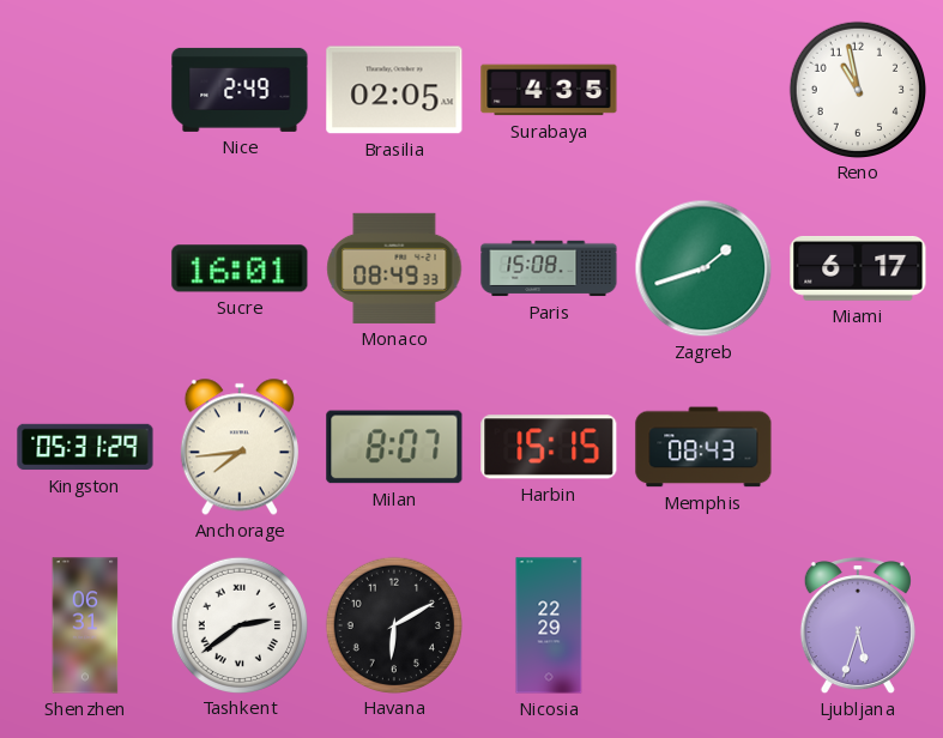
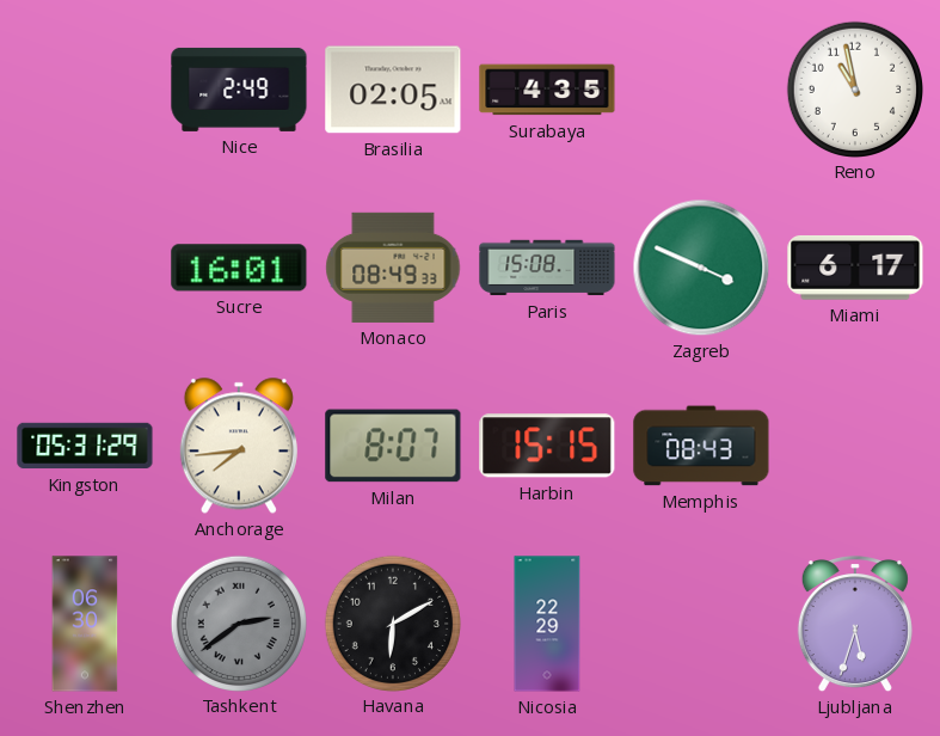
Zagreb: 1:42 -> 3:49
Shenzhen: 06:31 -> 06:30
Tashkent dial: white -> grey
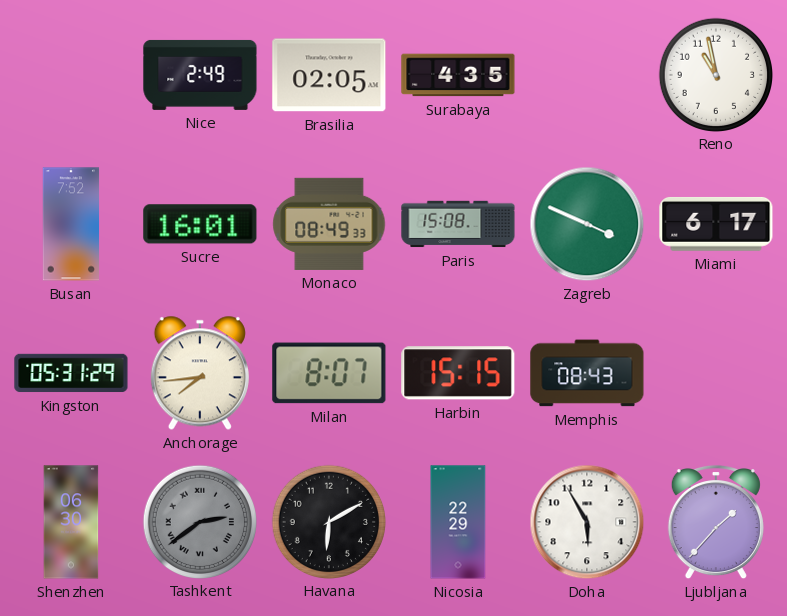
Busan: none -> 7:52
Doha: none -> 5:55
Ljubljana: 5:33 -> 1:37
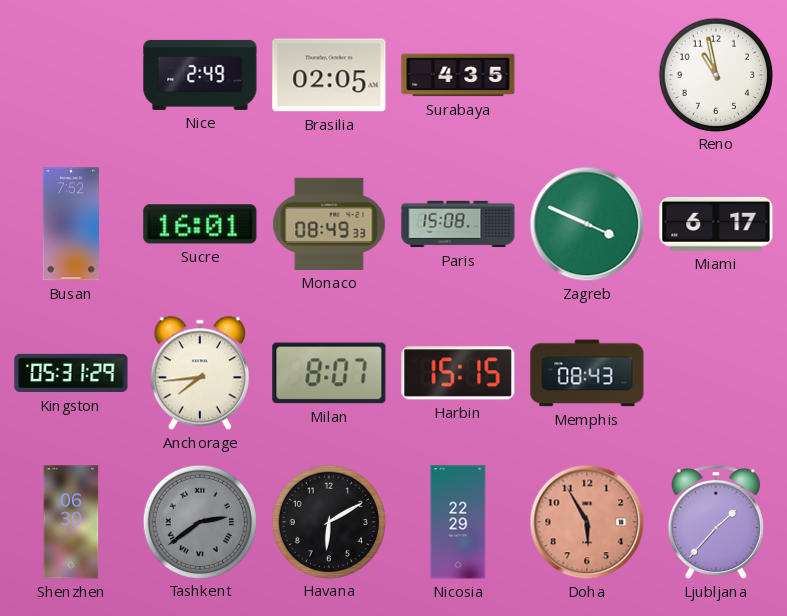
Doha dial: white -> salmon
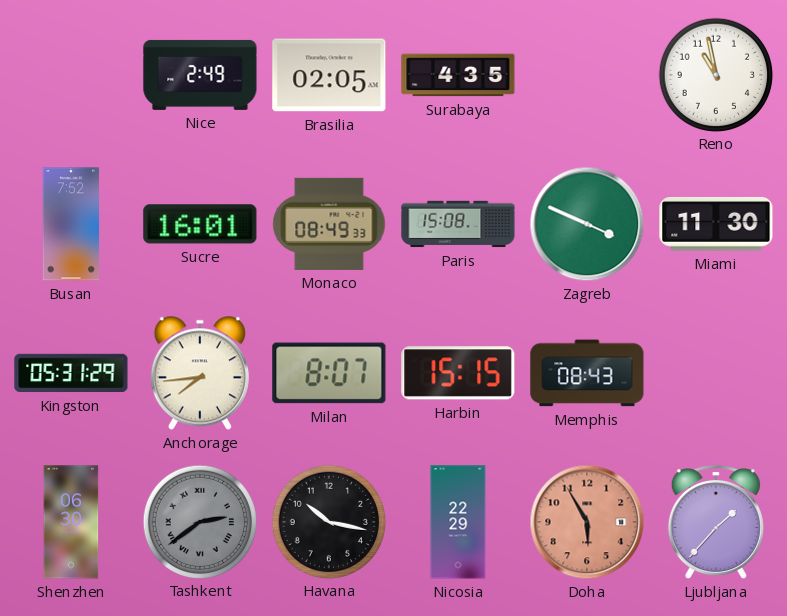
Miami: 6:17 -> 11:30
Havana: 6:10 -> 10:17
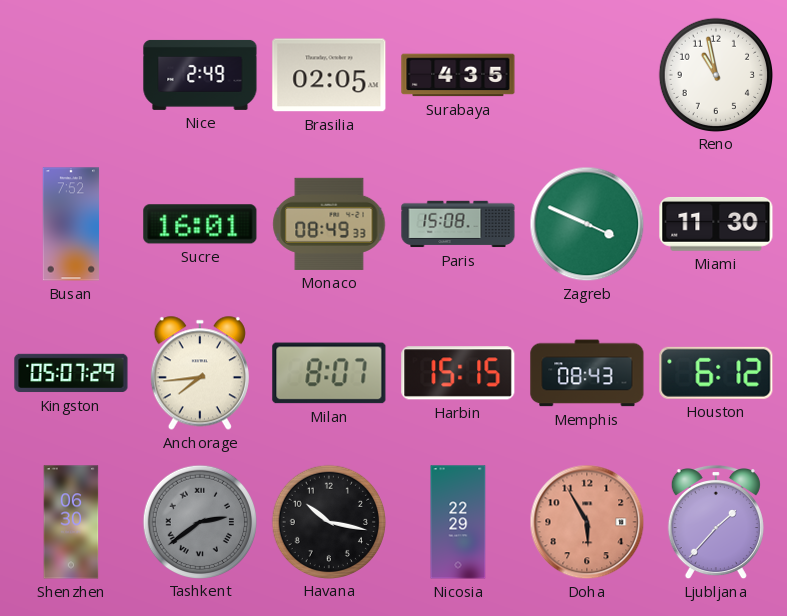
Kingston: 05:31 -> 05:07
Houston: none -> 6:12
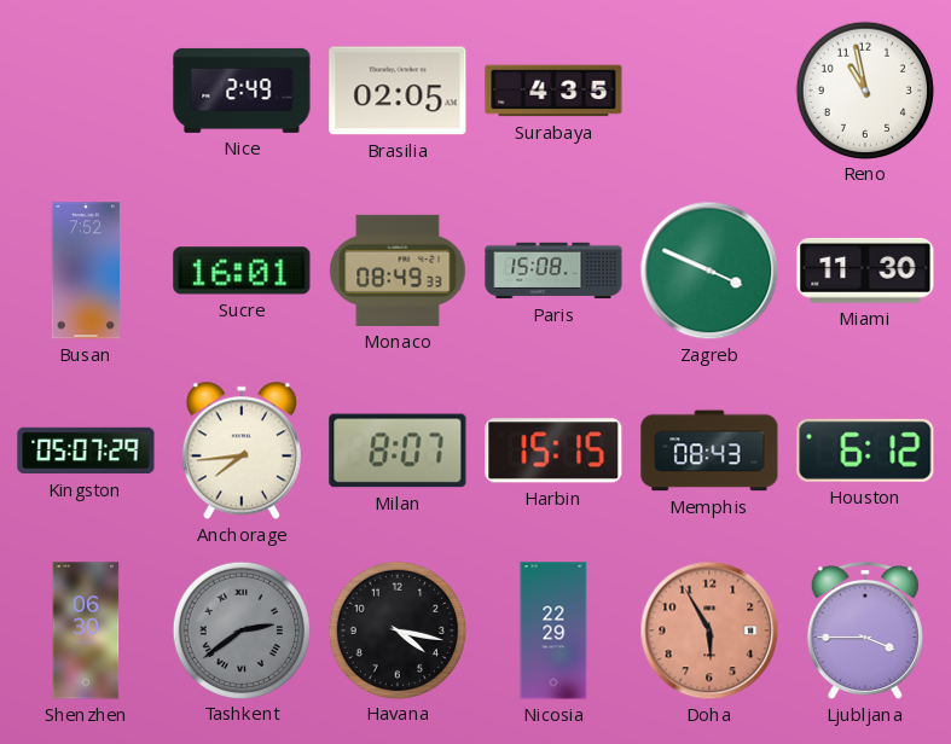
Havana: 10:17 -> 4:17
Ljubljana: 1:37 -> 3:45
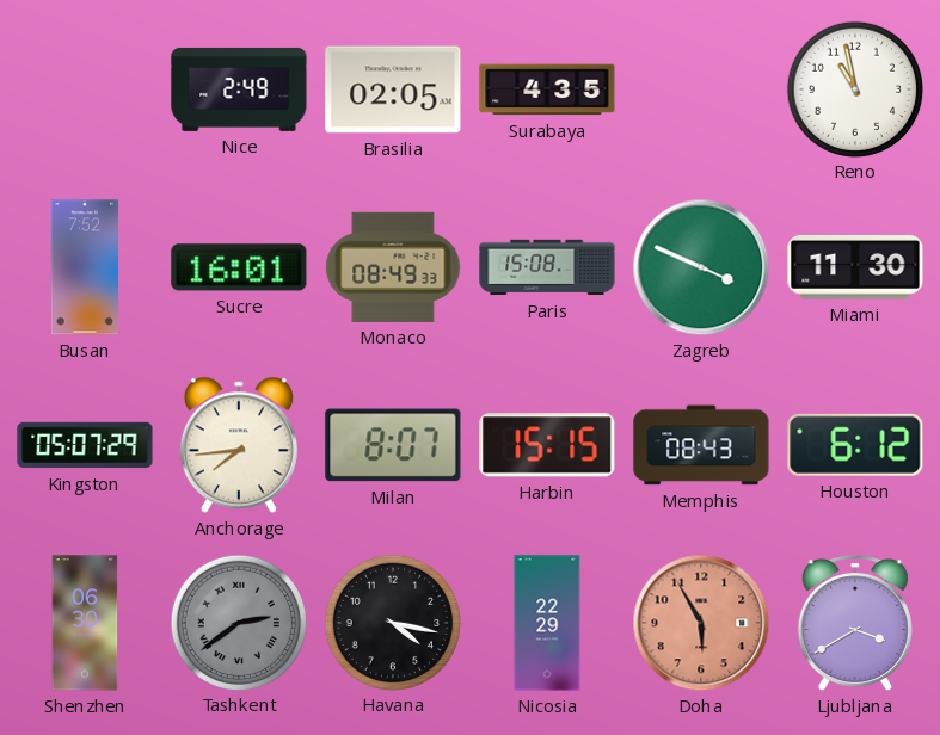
Ljubljana: 3:45 -> 3:40
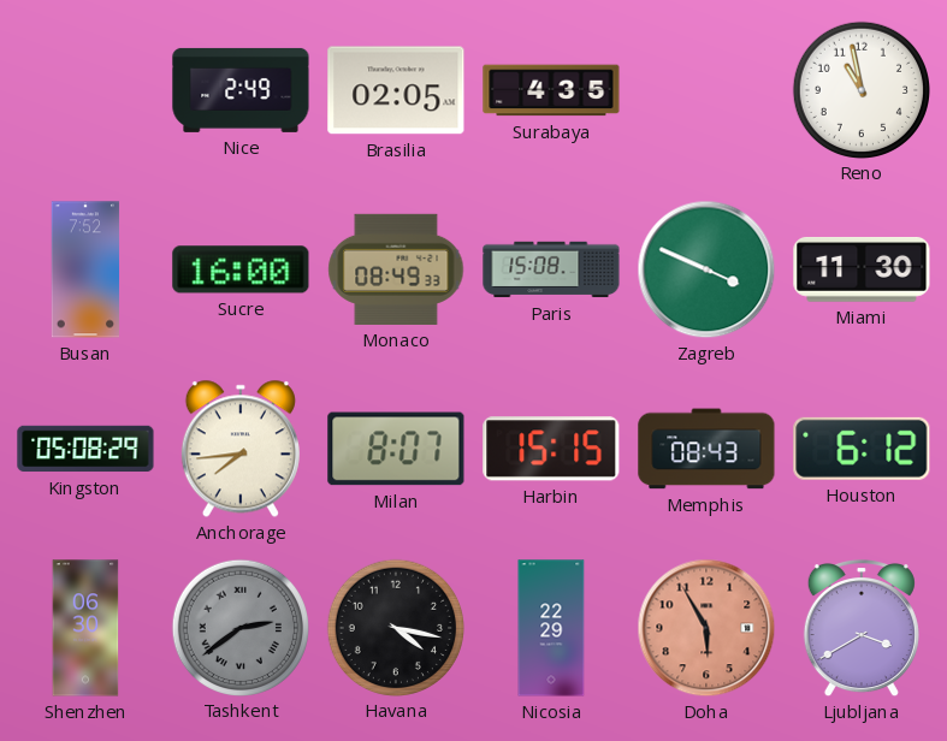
Sucre: 16:01 -> 16:00
Kingston: 05:07 -> 05:08
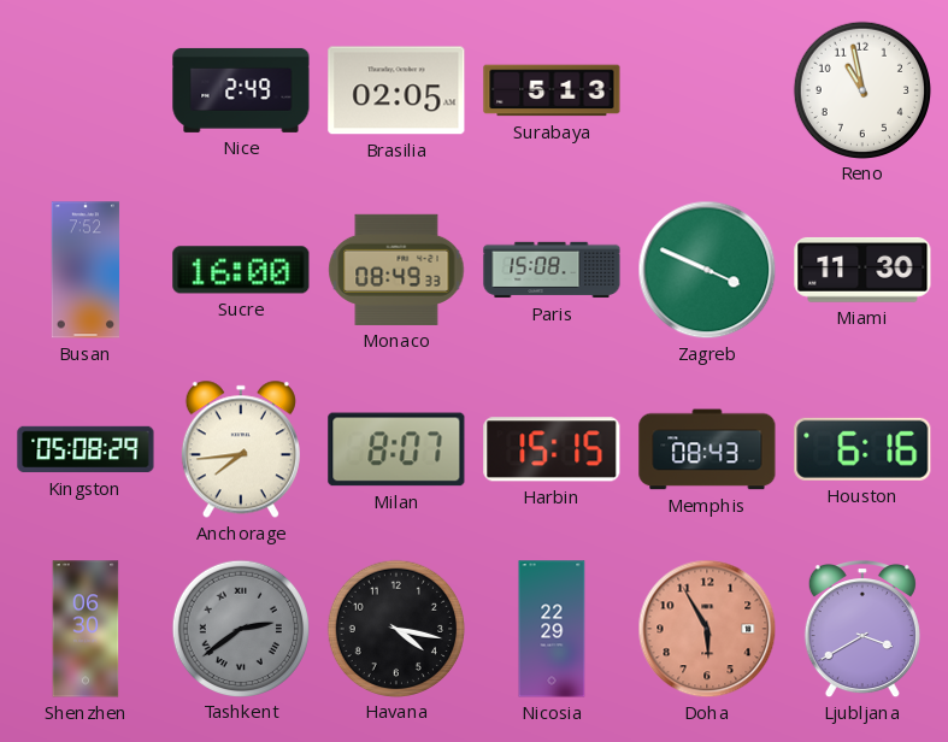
Surabaya: 4:35 -> 5:13
Houston: 6:12 -> 6:16
